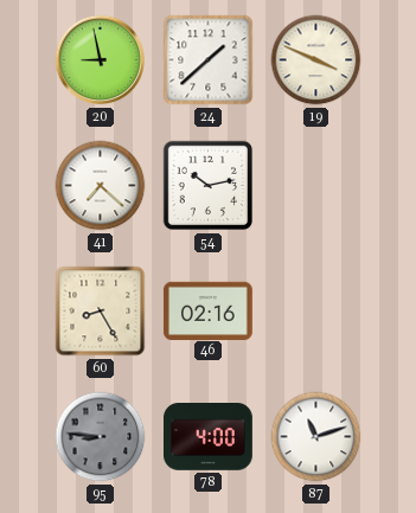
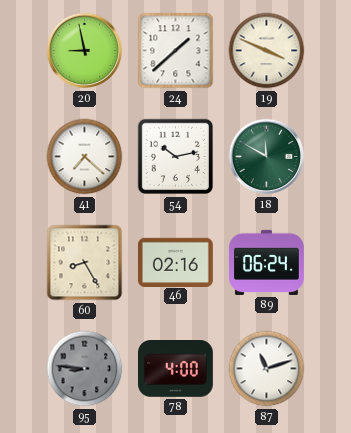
18: none -> 11:50
89: none -> 06:24
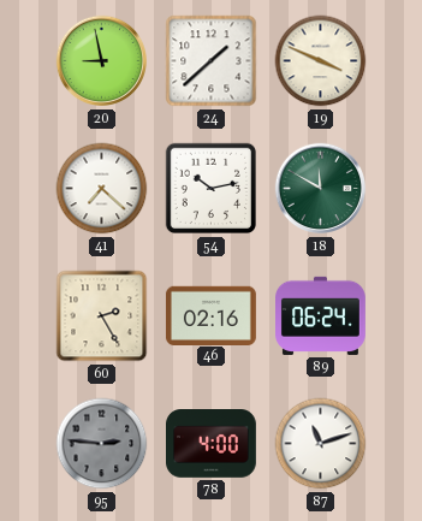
60: 8:25 -> 2:25
95: 8:46 -> 2:46
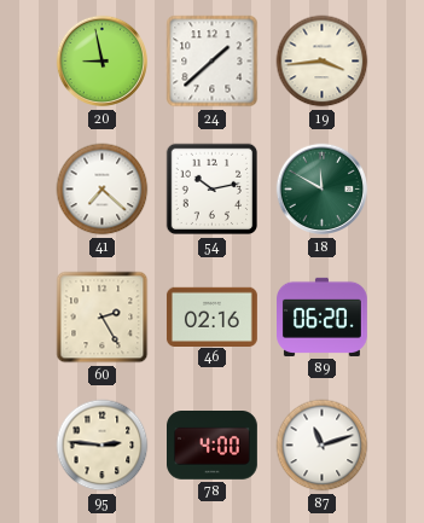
19: 3:49 -> 3:44
89: 06:24 -> 06:20
95 dial: grey -> cream
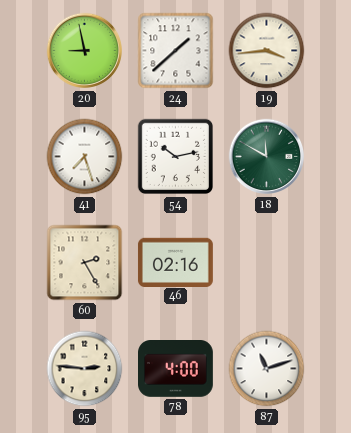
41: 7:22 -> 7:27
89: 06:20 -> none
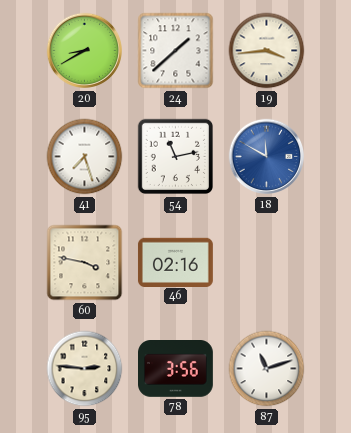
20: 8:58 -> 8:40
54: 10:13 -> 11:13
18 dial: green -> blue
60: 2:25 -> 3:47
78: 4:00 -> 3:56
